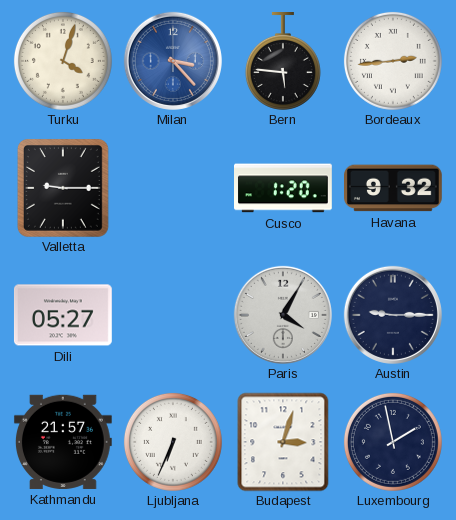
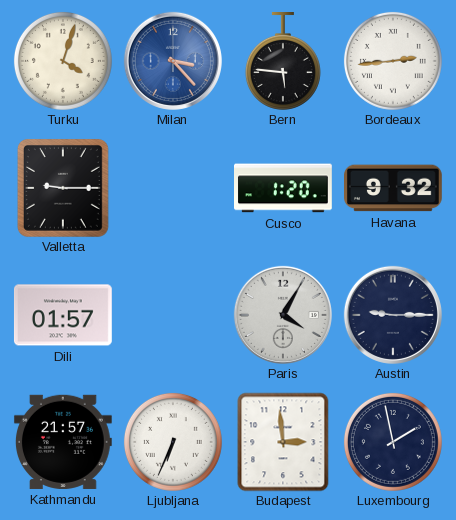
Dili: 05:27 -> 01:57
Budapest: 3:03 -> 2:59
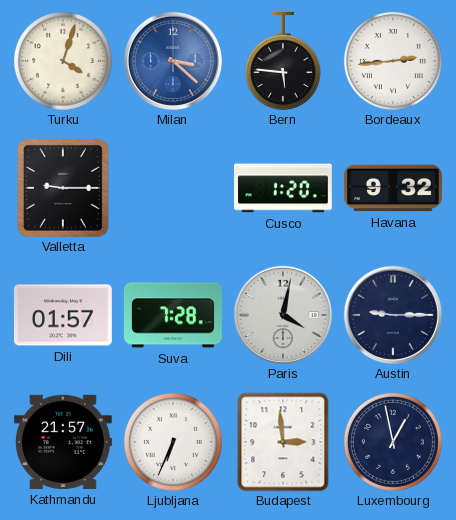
Milan: 3:23 -> 3:22
Suva: none -> 7:28
Paris: 4:05 -> 4:02
Luxembourg: 1:58 -> 12:58
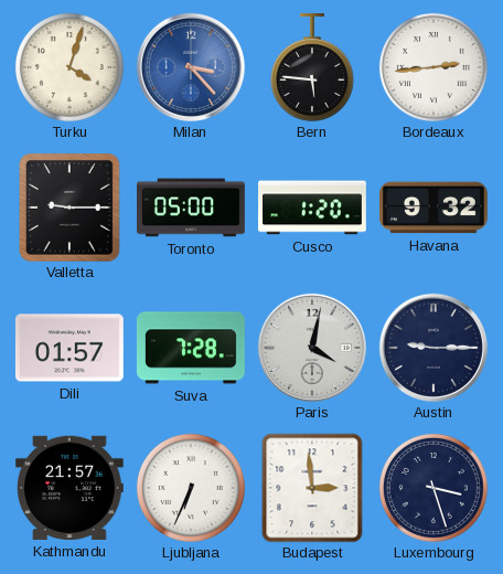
Milan: 3:22 -> 3:23
Toronto: none -> 05:00
Luxembourg: 12:58 -> 3:27
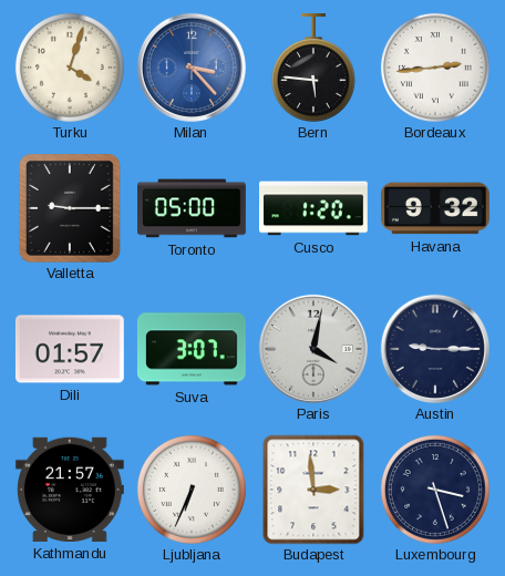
Suva: 7:28 -> 3:07
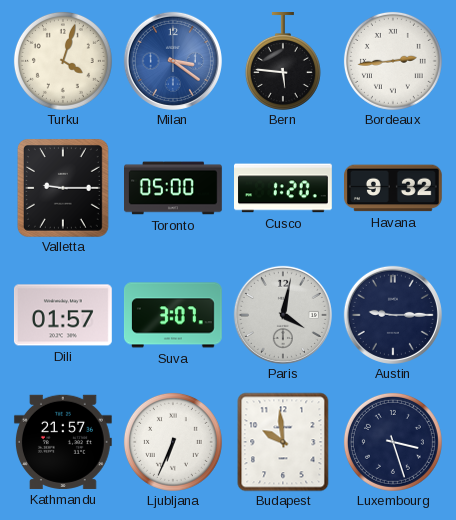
Milan: 3:23 -> 3:21
Budapest: 2:59 -> 9:59
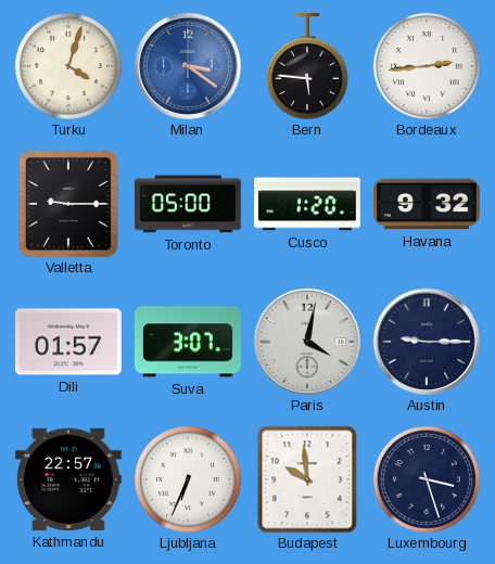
Kathmandu: 21:57 -> 22:57
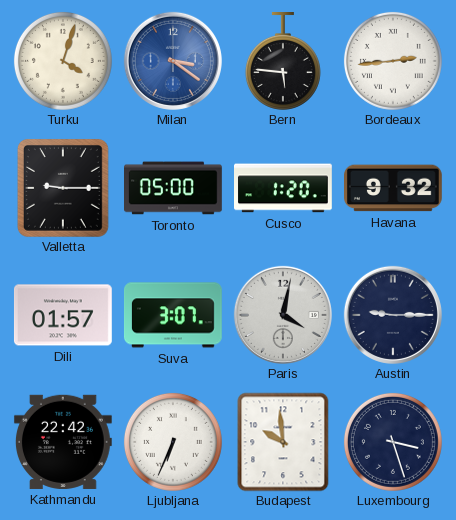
Kathmandu: 22:57 -> 22:42
